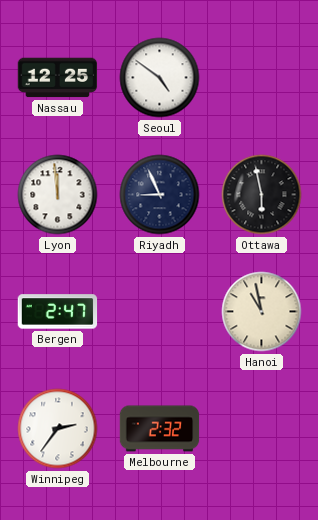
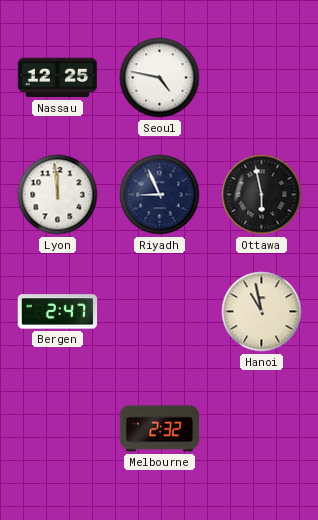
Seoul: 4:51 -> 4:47
Winnipeg: 2:36 -> none
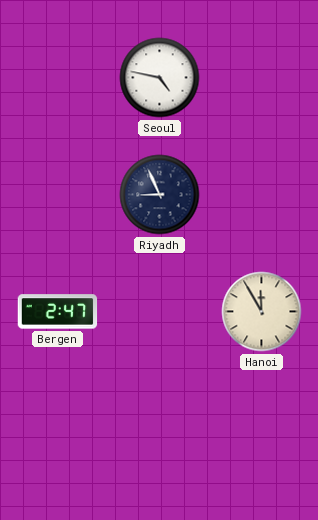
Nassau: 12:25 -> none
Lyon: 11:59 -> none
Ottawa: 5:58 -> none
Hanoi: 10:58 -> 11:55
Melbourne: 2:32 -> none
